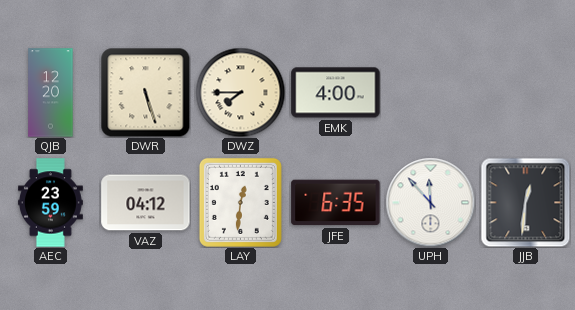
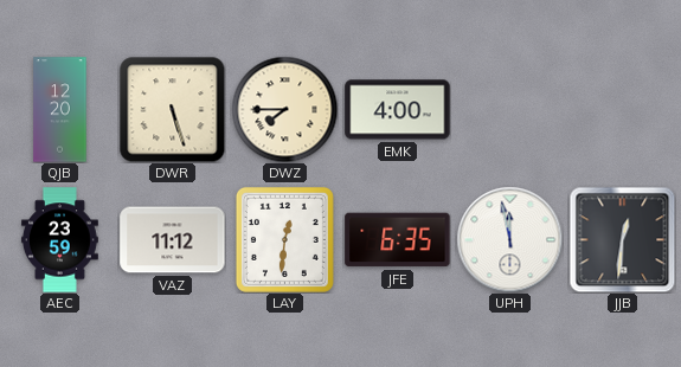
VAZ: 04:12 -> 11:12
UPH: 11:53 -> 11:58
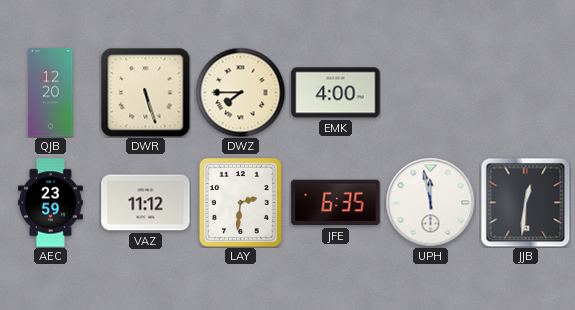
LAY: 12:31 -> 2:31
